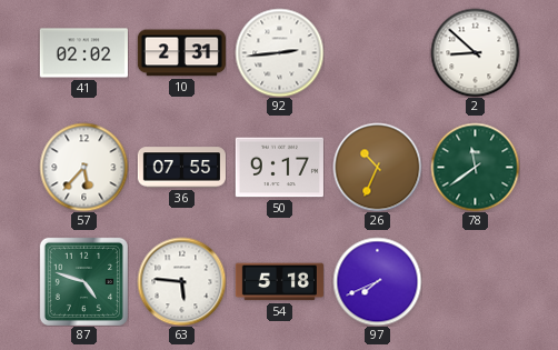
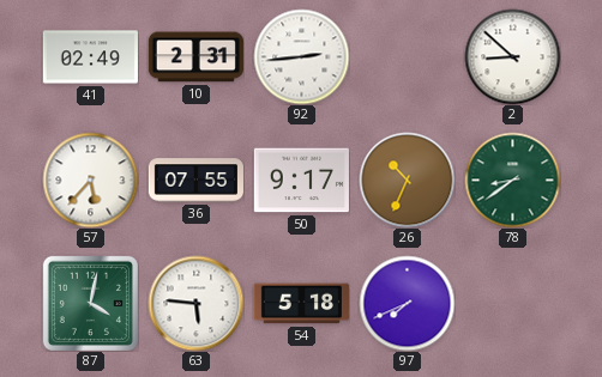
41: 02:02 -> 02:49
78: 11:39 -> 8:39
87: 4:48 -> 4:02
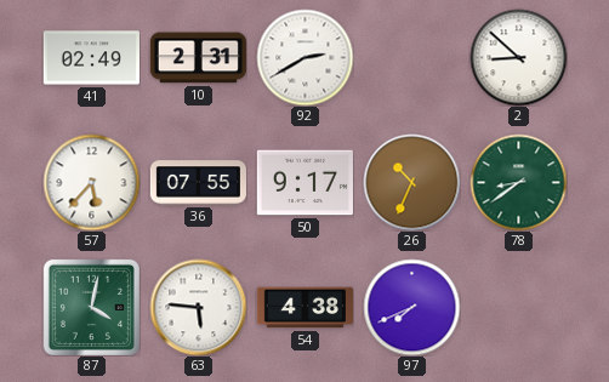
92: 2:44 -> 2:40
54: 5:18 -> 4:38
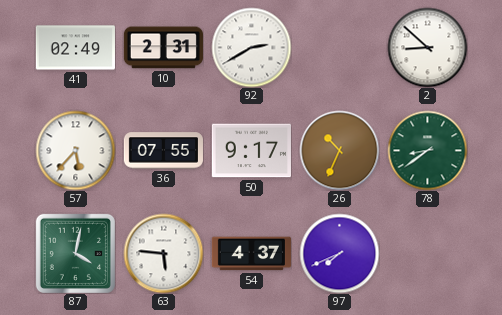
54: 4:38 -> 4:37
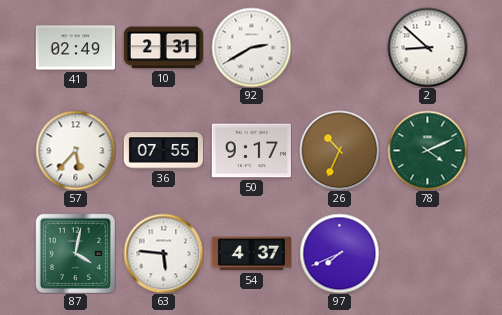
78: 8:39 -> 4:11
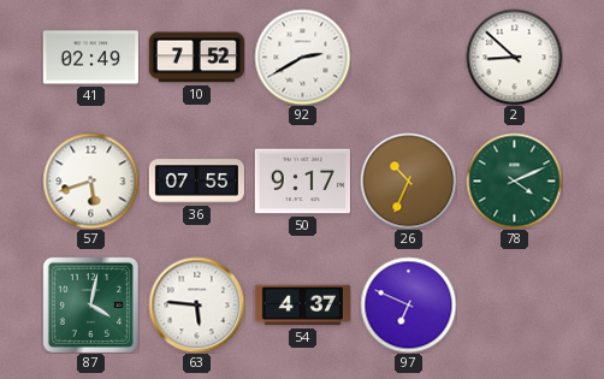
10: 2:31 -> 7:52
57: 5:37 -> 5:42
97: 7:41 -> 6:49
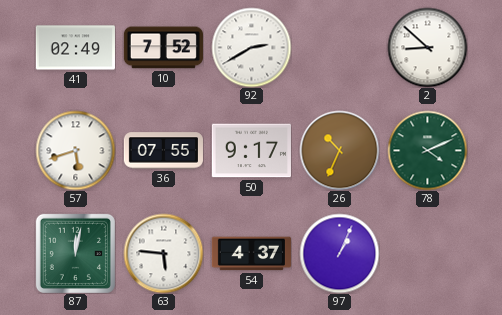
87: 4:02 -> 12:02
97: 6:49 -> 1:04
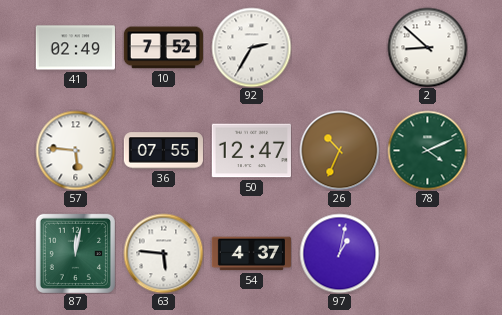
92: 2:40 -> 2:35
57: 5:42 -> 5:46
50: 9:17 -> 12:47
97: 1:04 -> 1:02
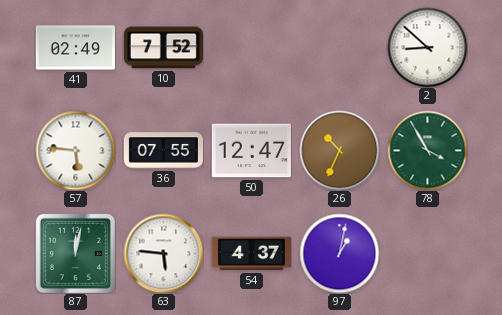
92: 2:35 -> none
78: 4:11 -> 3:55
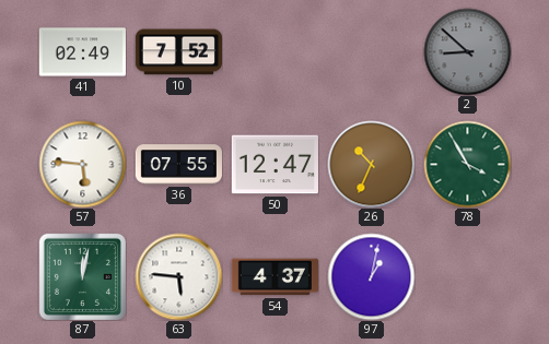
2 dial: white -> grey
